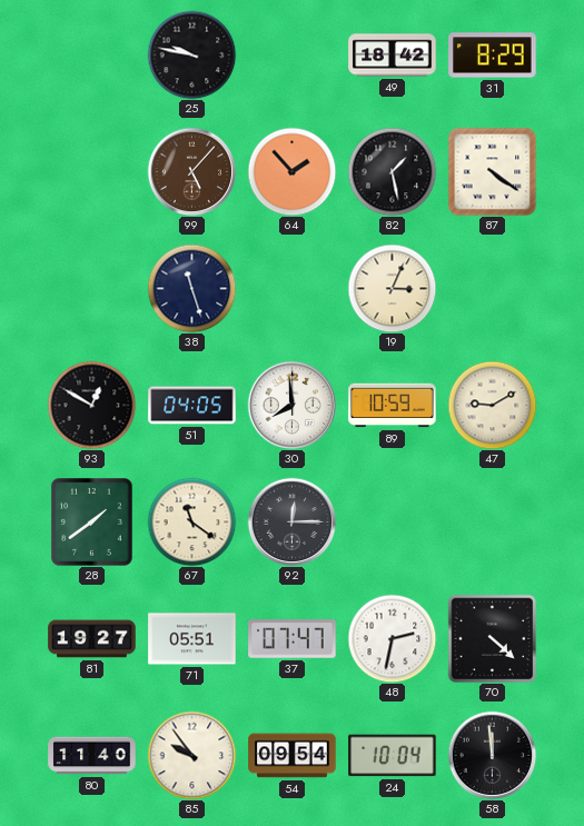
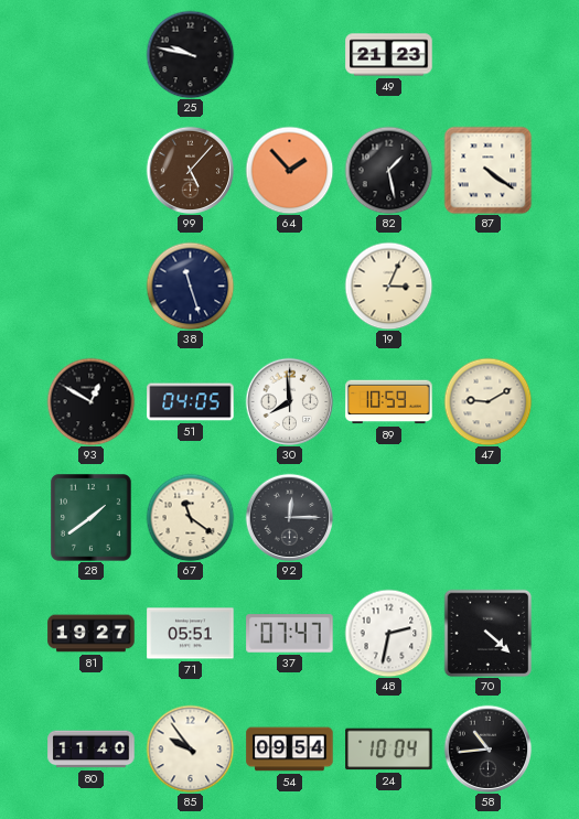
49: 18:42 -> 21:23
31: 8:29 -> none
58: 11:59 -> 10:44
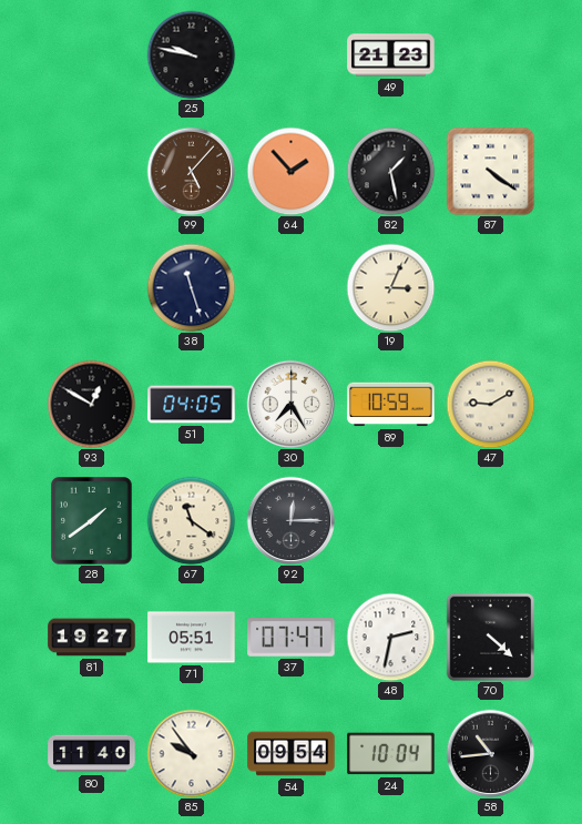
30: 7:59 -> 7:25
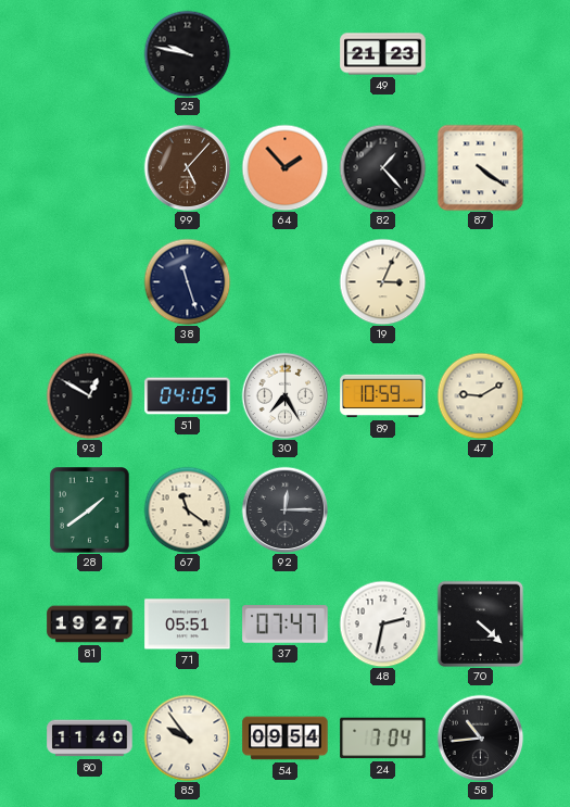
82: 1:28 -> 1:23
24: 10:04 -> 7:04
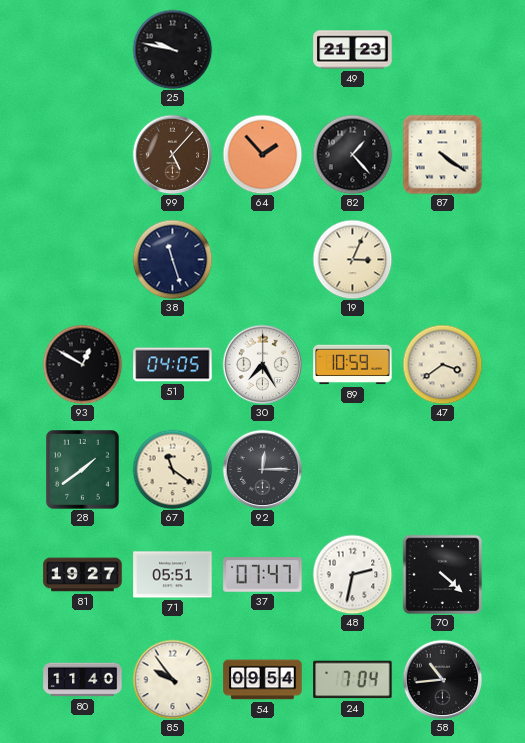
47: 9:10 -> 3:39
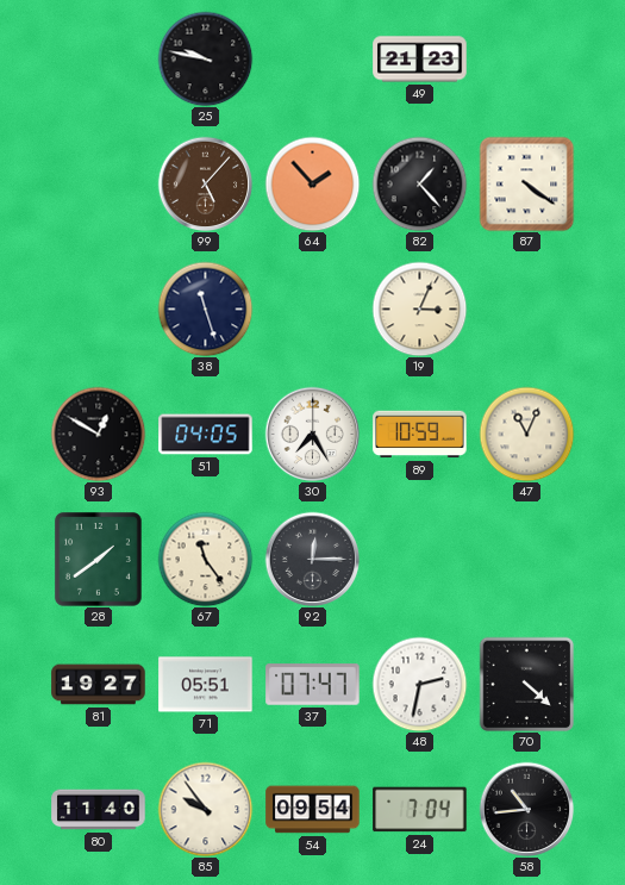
47: 3:39 -> 11:04
67: 11:21 -> 11:24
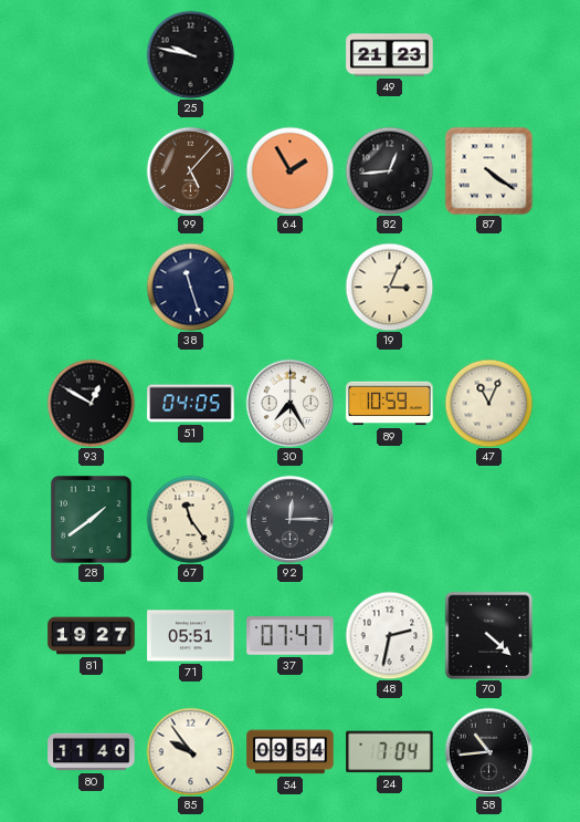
64: 1:53 -> 1:55
82: 1:23 -> 12:44
